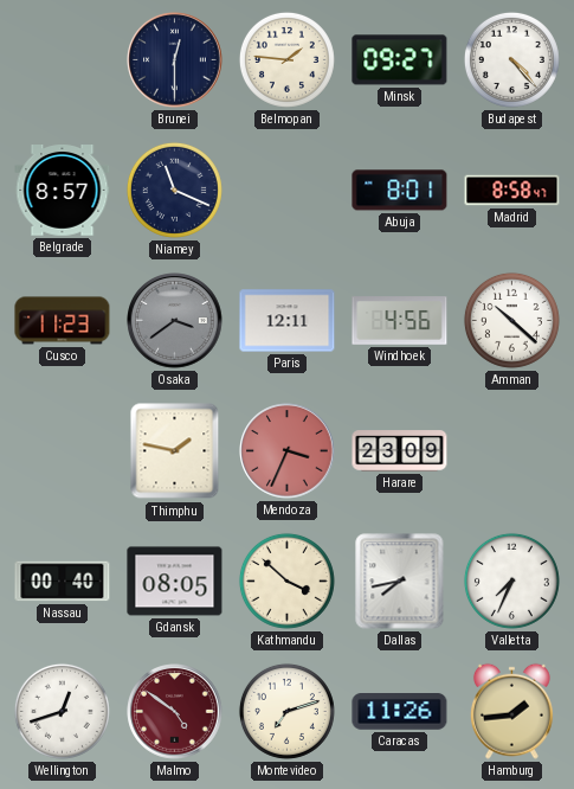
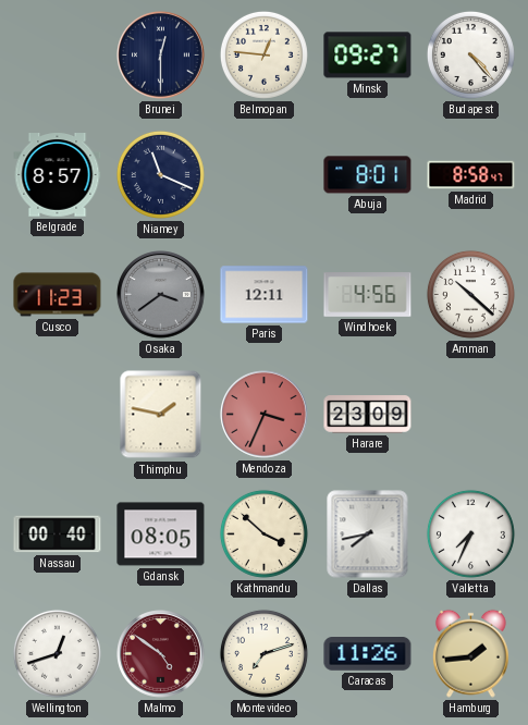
Belmopan: 1:46 -> 12:46
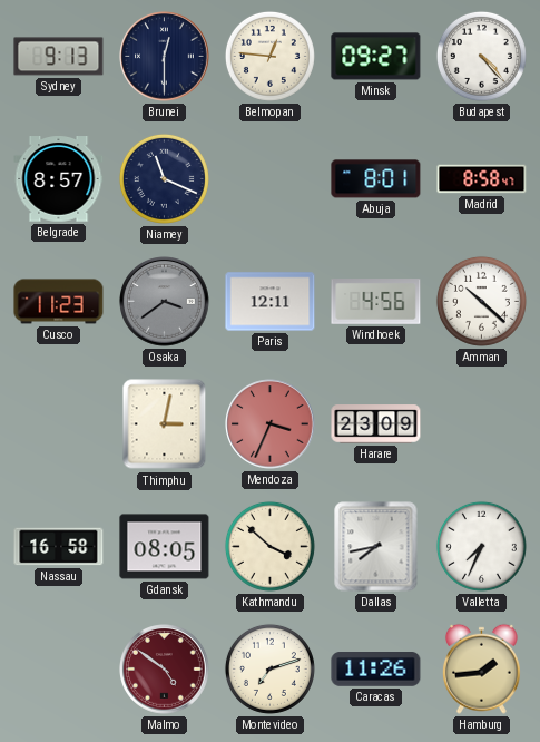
Sydney: none -> 9:13
Thimphu: 1:47 -> 3:02
Nassau: 00:40 -> 16:58
Wellington: 12:42 -> none
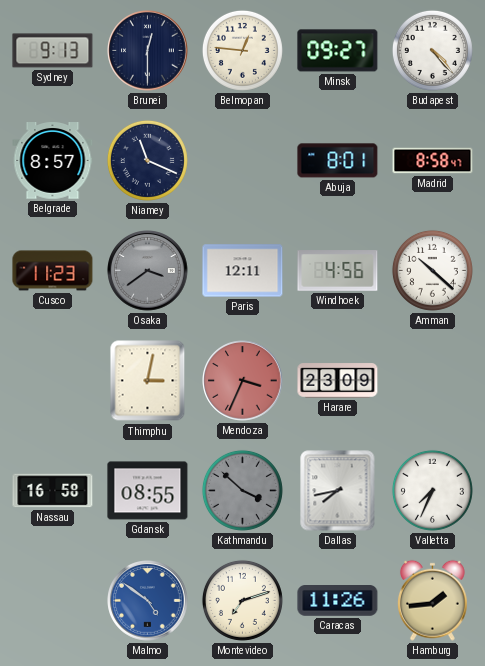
Gdansk: 08:05 -> 08:55
Kathmandu dial: cream -> grey
Malmo dial: burgundy -> blue
